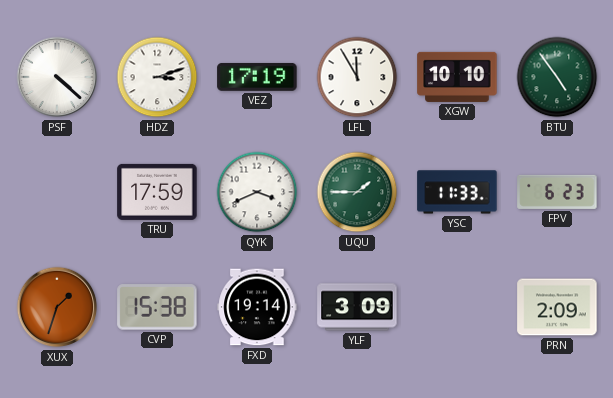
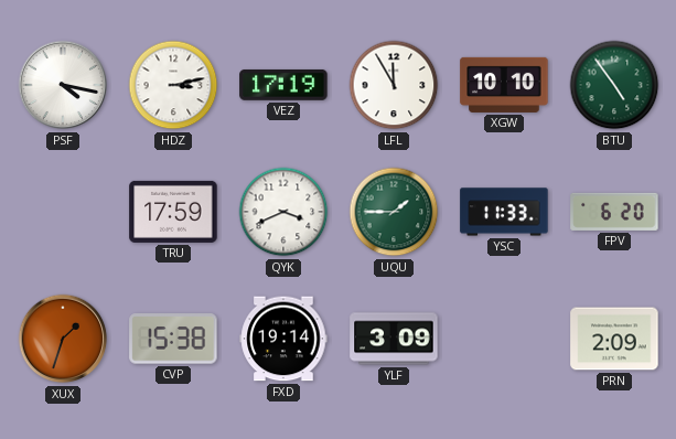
PSF: 4:22 -> 4:17
HDZ: 3:12 -> 3:13
FPV: 6:23 -> 6:20
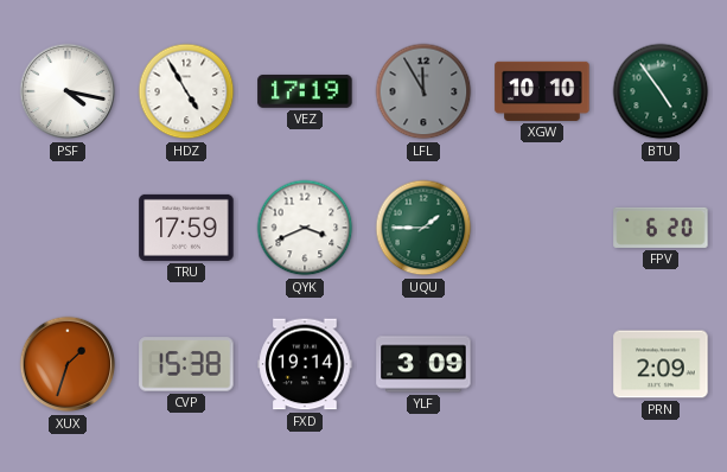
HDZ: 3:13 -> 4:55
LFL dial: white -> grey
YSC: 11:33 -> none
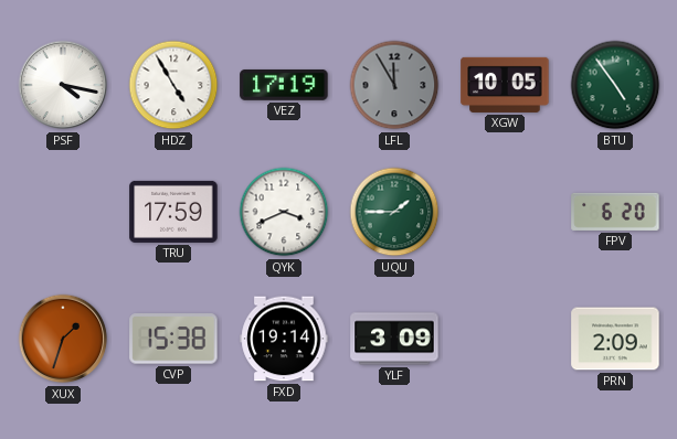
XGW: 10:10 -> 10:05
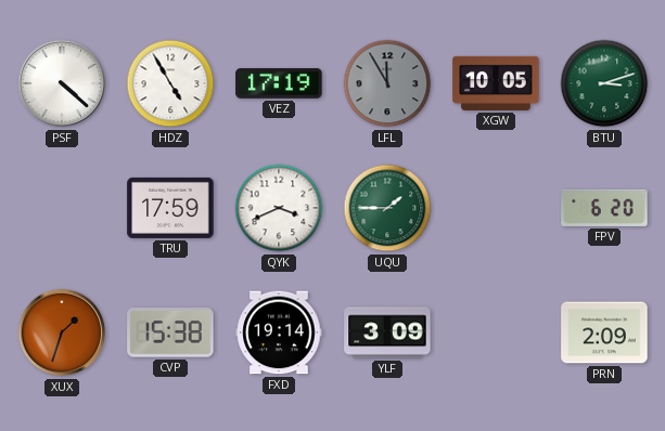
PSF: 4:17 -> 4:22
BTU: 4:54 -> 3:12
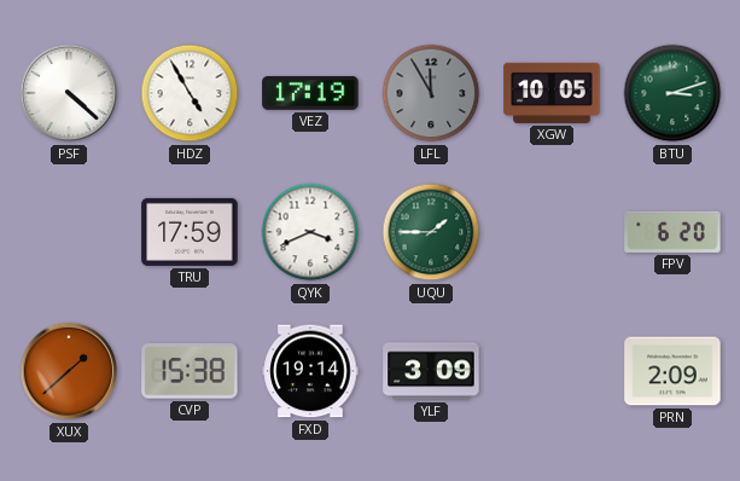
XUX: 1:33 -> 1:38
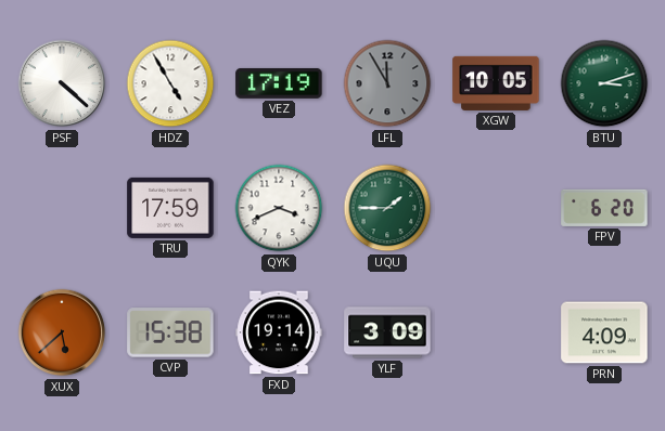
XUX: 1:38 -> 5:38
PRN: 2:09 -> 4:09
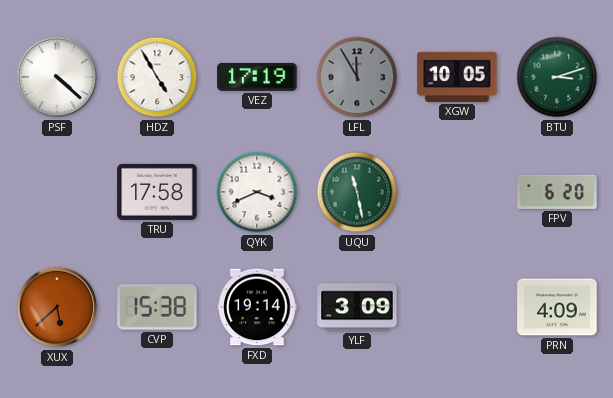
TRU: 17:59 -> 17:58
UQU: 1:45 -> 11:28
